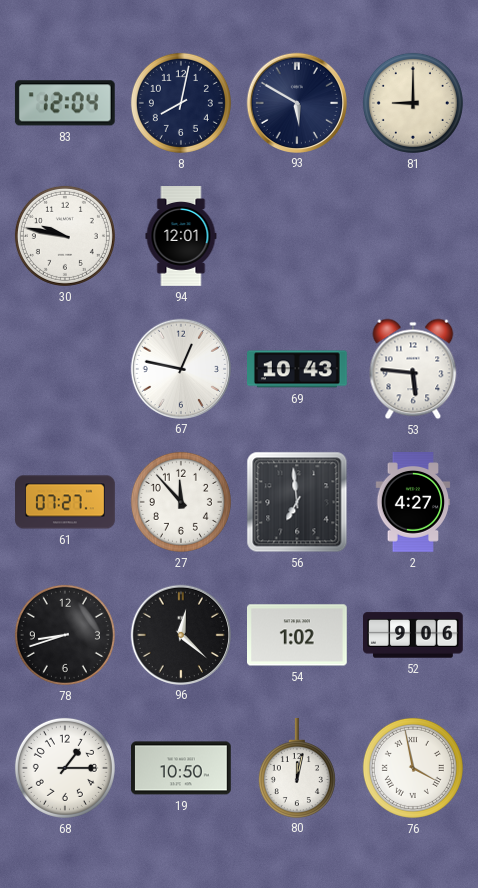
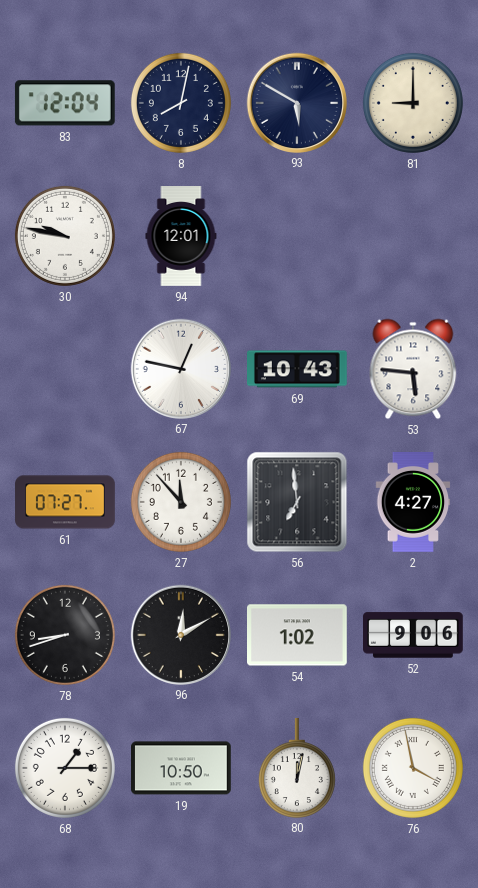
96: 12:22 -> 12:10
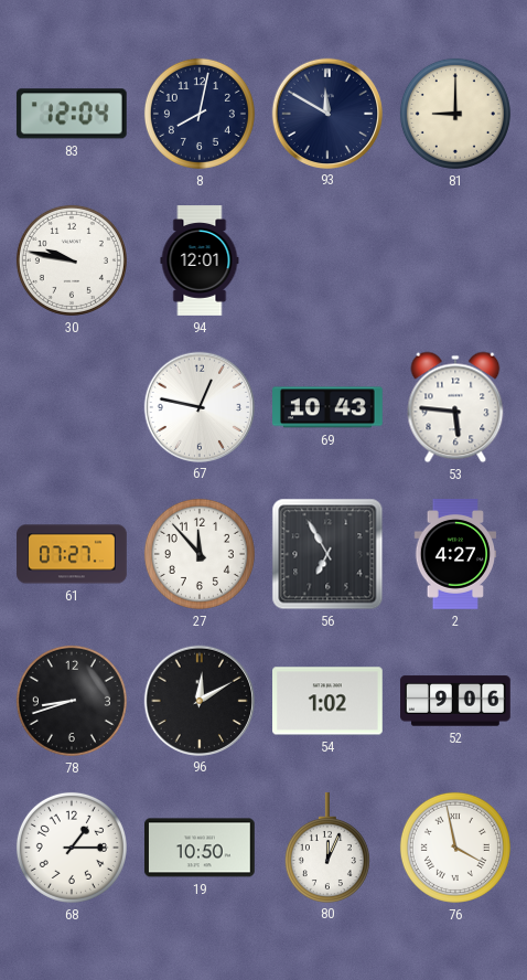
93: 5:50 -> 11:50
56: 6:59 -> 6:55
80: 12:02 -> 12:04
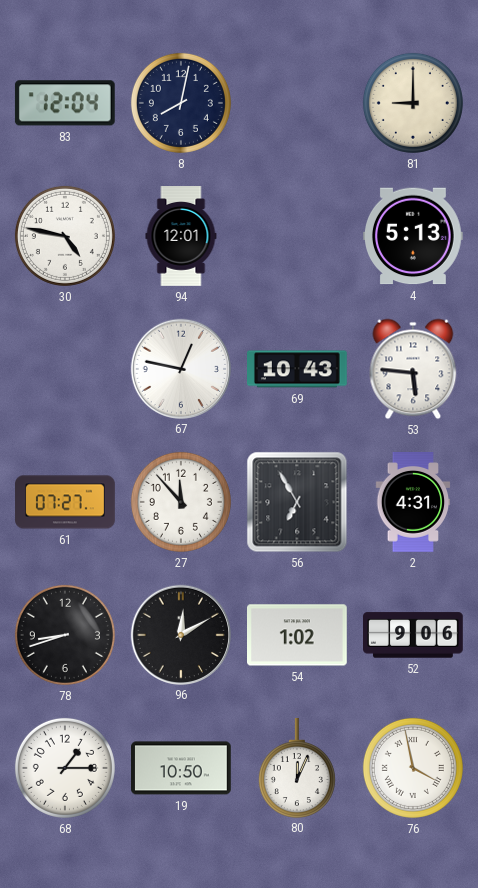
93: 11:50 -> none
30: 9:47 -> 4:47
4: none -> 5:13
2: 4:27 -> 4:31
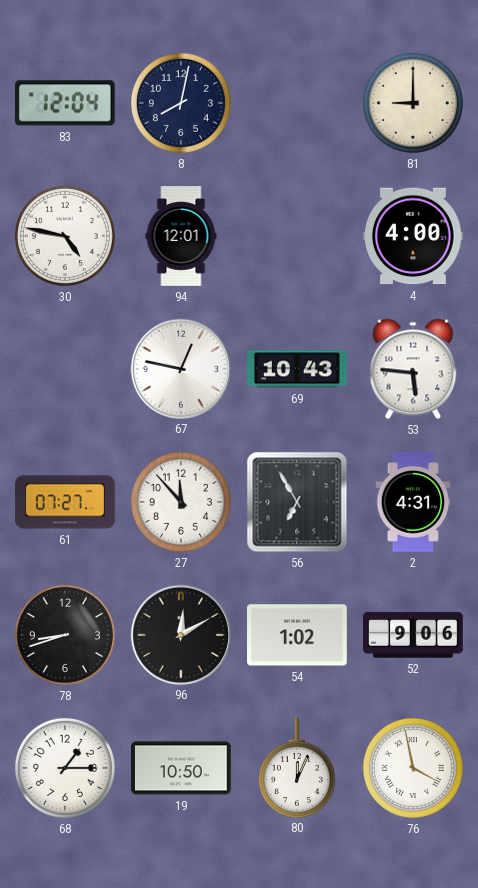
4: 5:13 -> 4:00
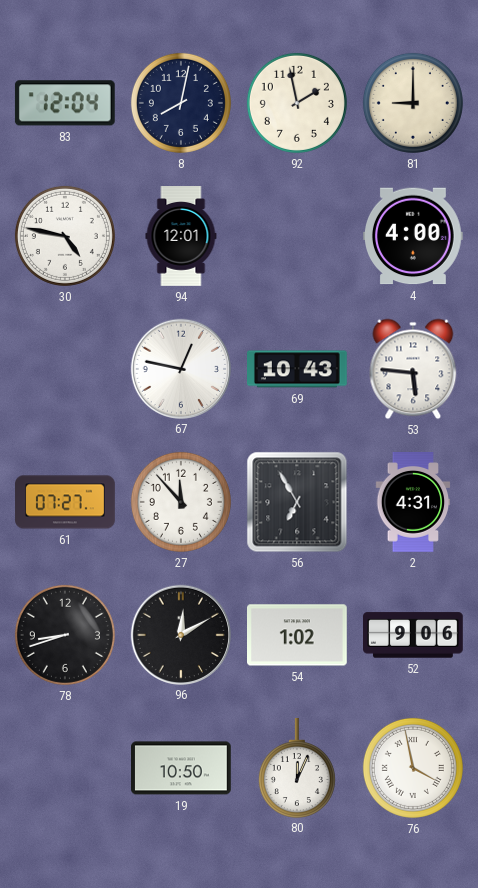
92: none -> 1:58
68: 1:15 -> none
